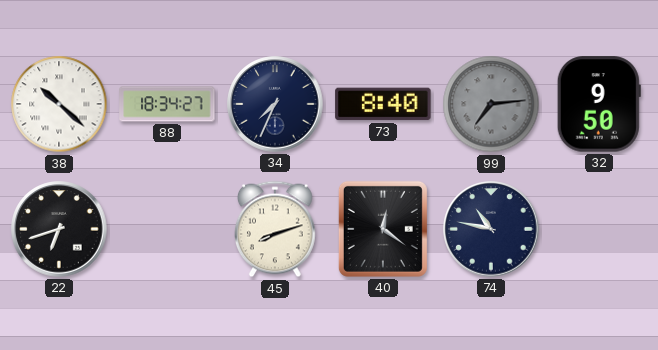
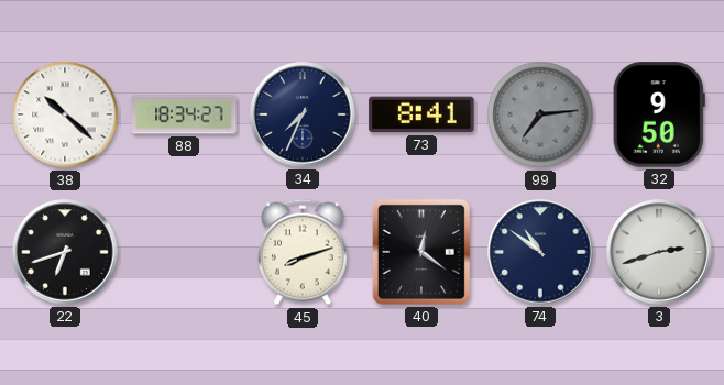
73: 8:40 -> 8:41
74: 10:47 -> 10:51
3: none -> 2:42
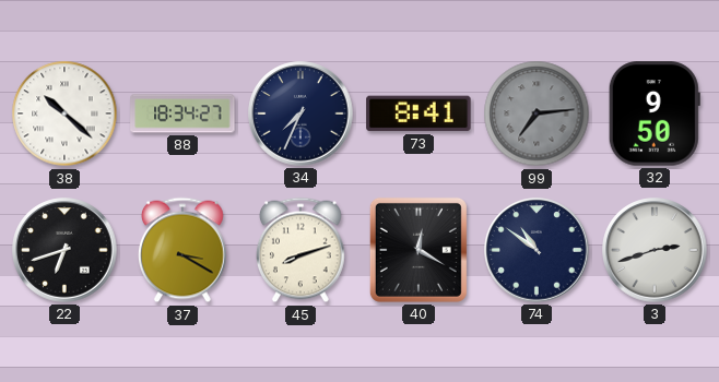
37: none -> 3:20
40: 12:21 -> 12:20
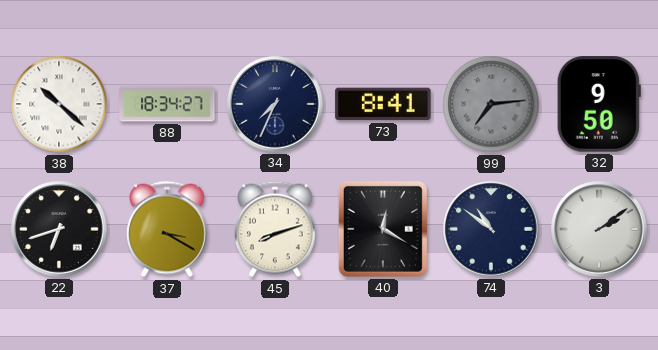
3: 2:42 -> 2:09
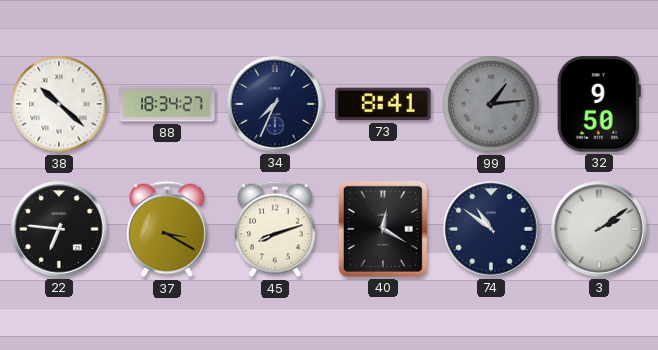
99: 7:14 -> 1:14
22: 6:42 -> 6:46
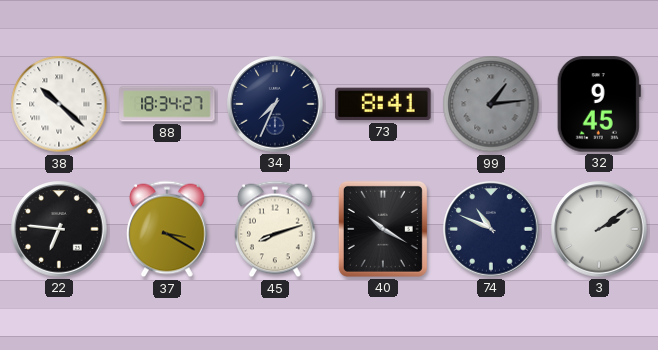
32: 9:50 -> 9:45
40: 12:20 -> 10:20
74: 10:51 -> 10:49
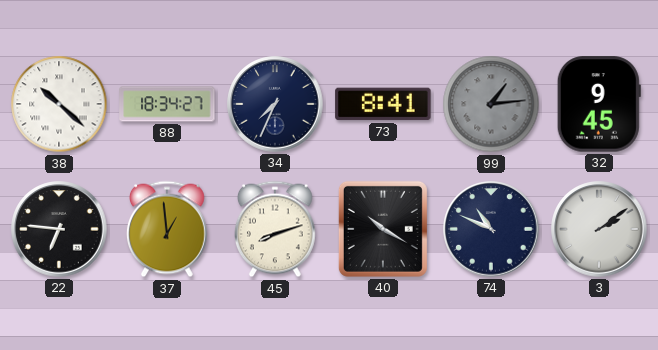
37: 3:20 -> 12:59
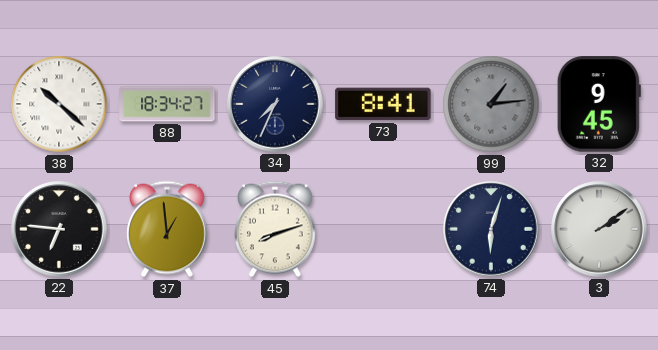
40: 10:20 -> none
74: 10:49 -> 6:03
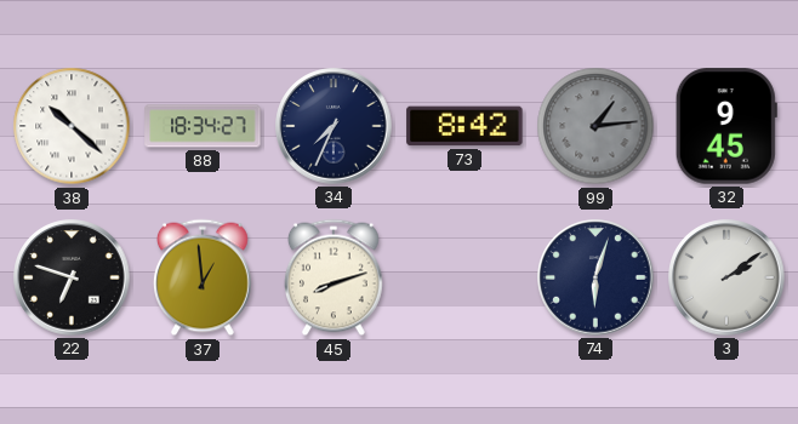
73: 8:41 -> 8:42
22: 6:46 -> 6:48
